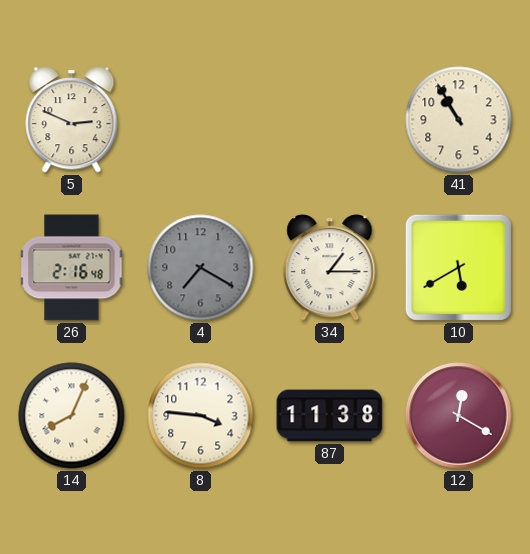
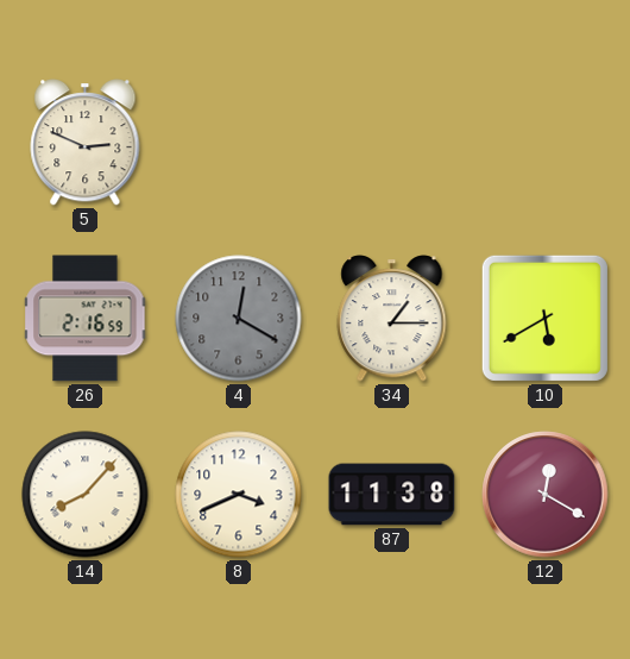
41: 10:55 -> none
26: 2:16:48 -> 2:16:59
4: 7:20 -> 12:20
14: 8:04 -> 8:07
8: 3:46 -> 3:41
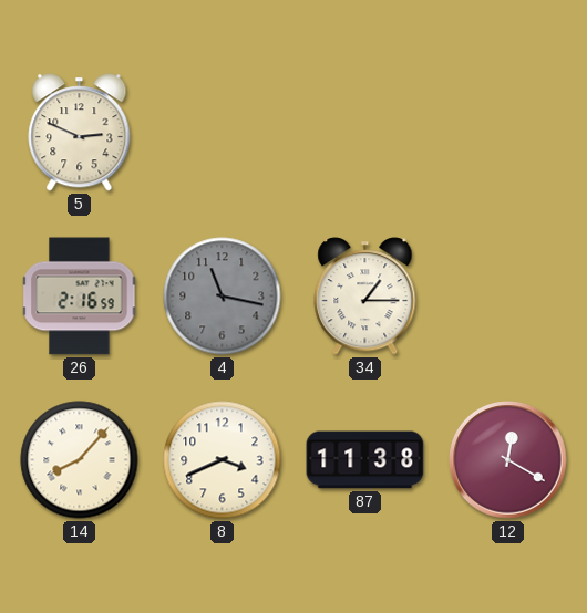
4: 12:20 -> 11:17
10: 5:40 -> none
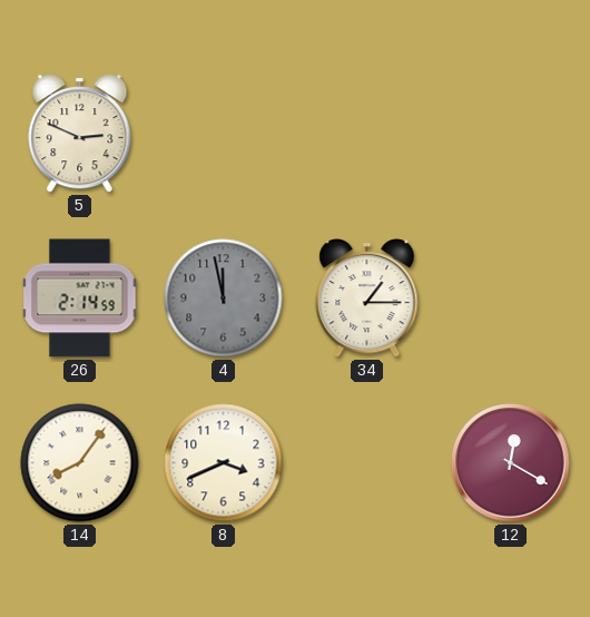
26: 2:16 -> 2:14
4: 11:17 -> 11:58
14: 8:07 -> 8:06
87: 11:38 -> none
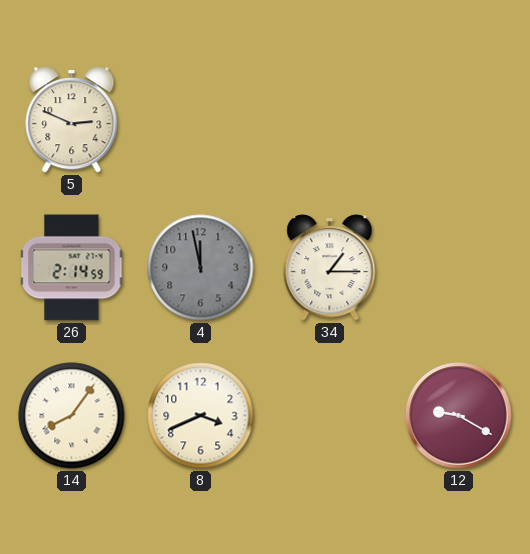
12: 12:20 -> 9:20
